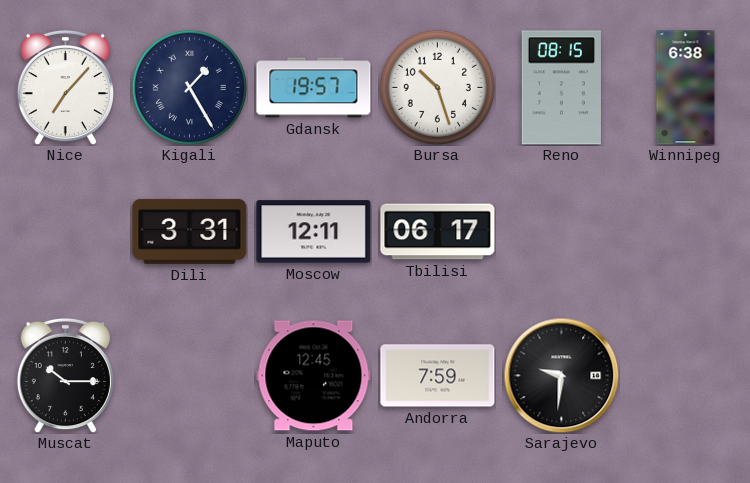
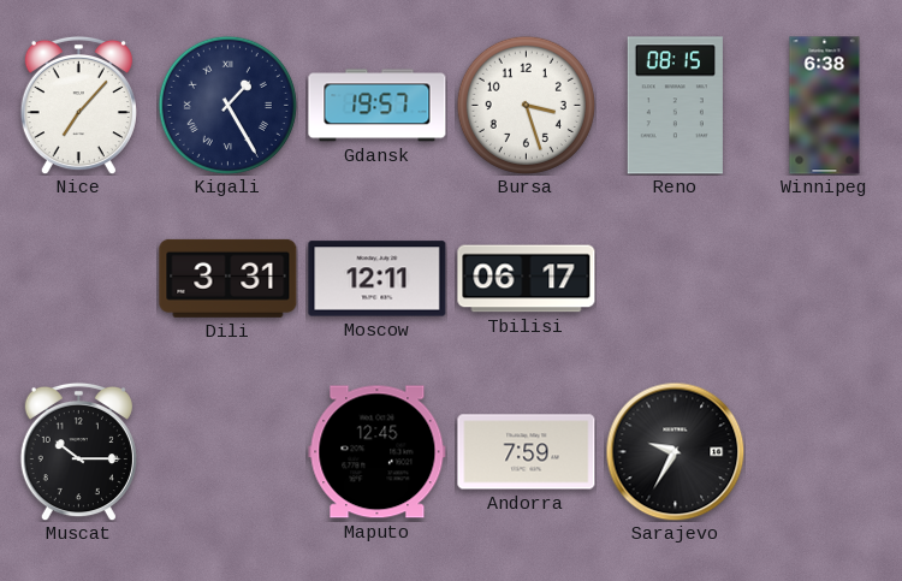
Bursa: 10:27 -> 3:27
Sarajevo: 9:31 -> 9:35
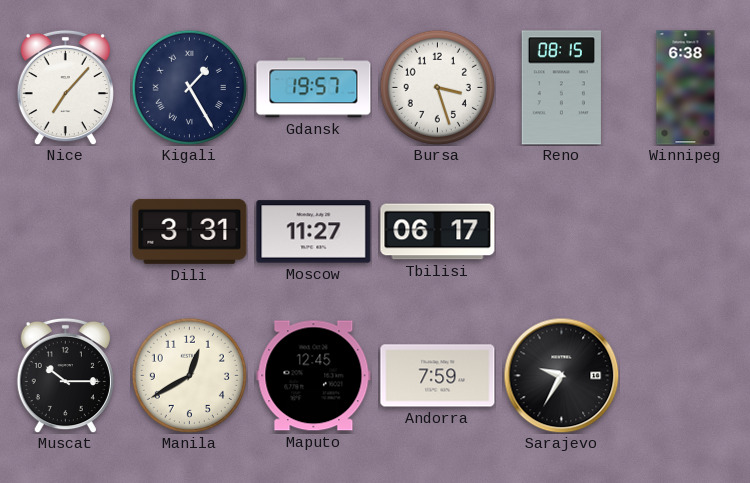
Moscow: 12:11 -> 11:27
Manila: none -> 12:40
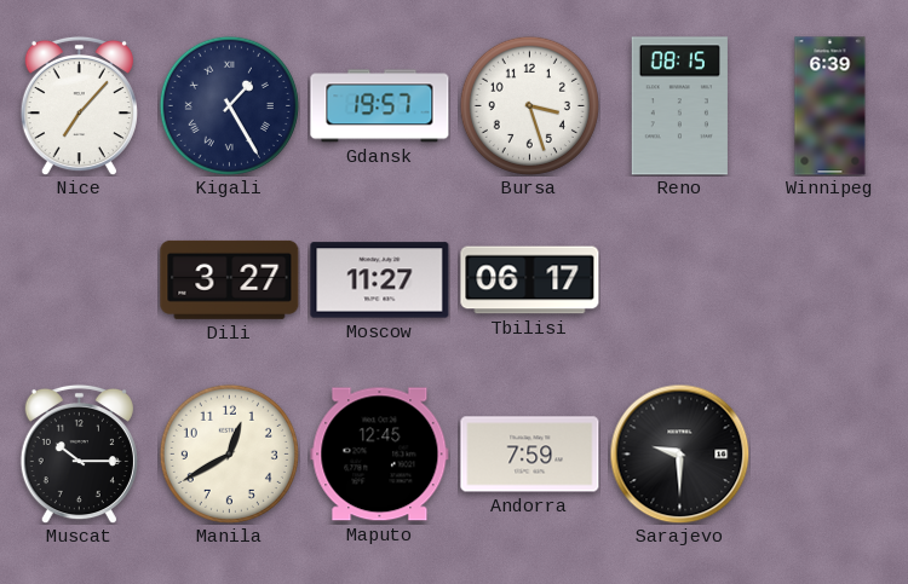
Winnipeg: 6:38 -> 6:39
Dili: 3:31 -> 3:27
Sarajevo: 9:35 -> 9:30
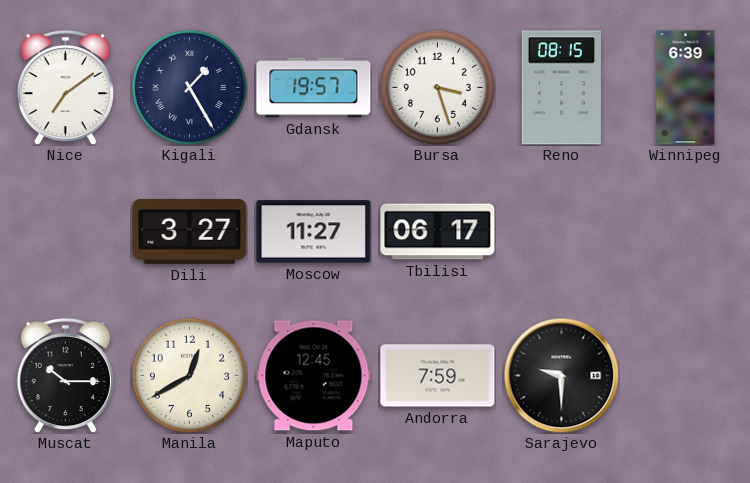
Nice: 7:07 -> 7:09
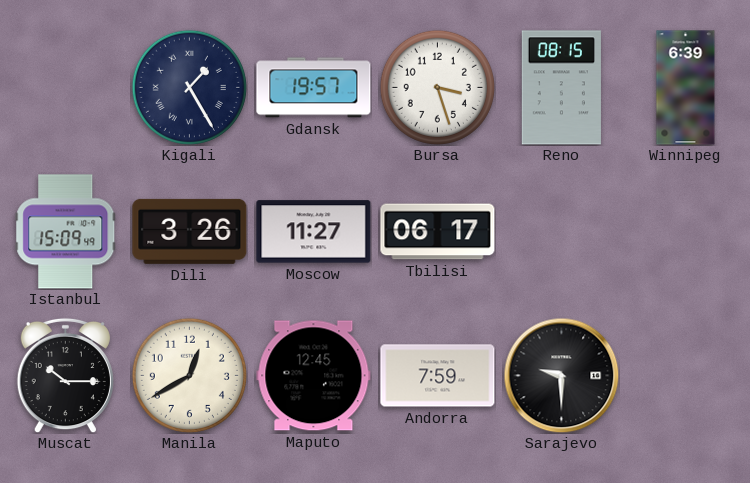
Nice: 7:09 -> none
Istanbul: none -> 15:09
Dili: 3:27 -> 3:26
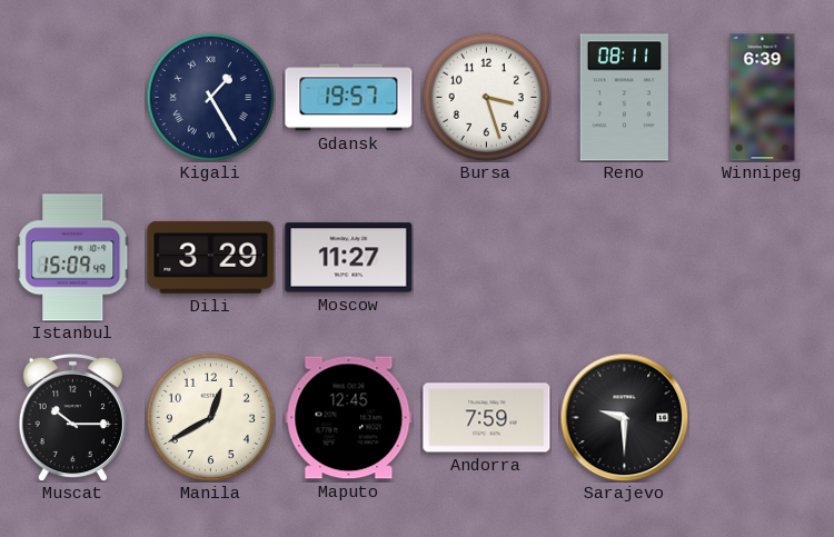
Reno: 08:15 -> 08:11
Dili: 3:26 -> 3:29
Tbilisi: 06:17 -> none
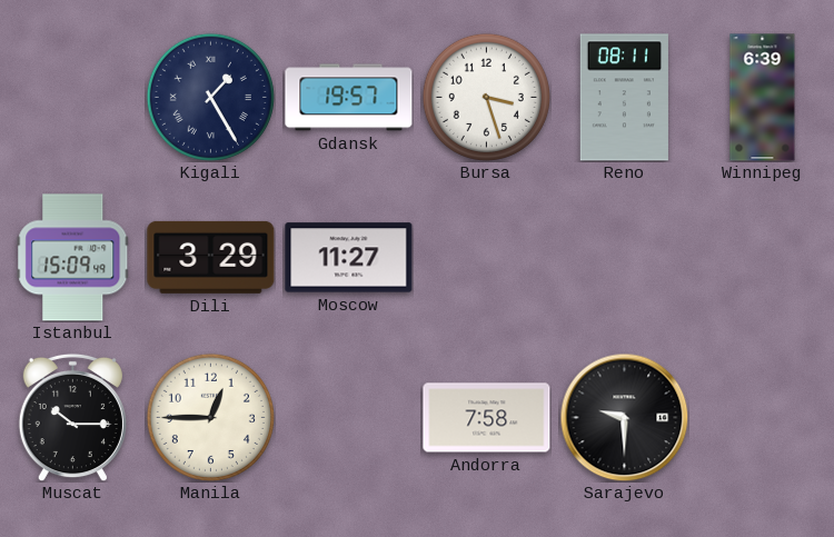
Manila: 12:40 -> 12:45
Maputo: 12:45 -> none
Andorra: 7:59 -> 7:58
